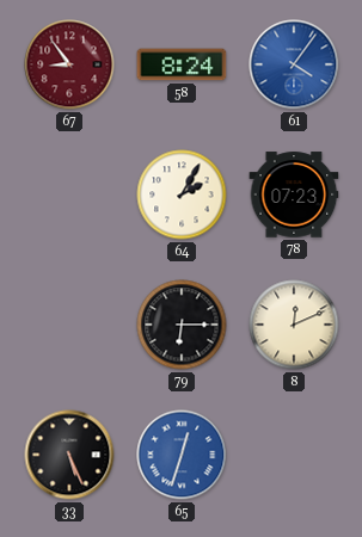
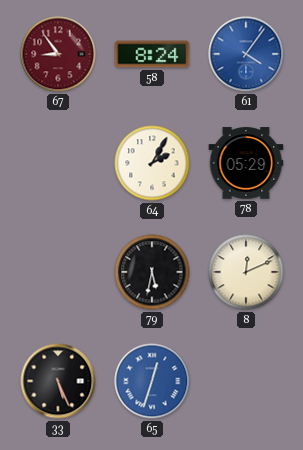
78: 07:23 -> 05:29
79: 6:15 -> 5:32
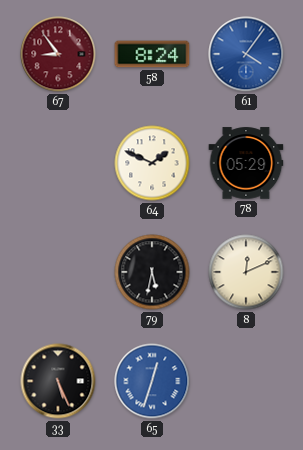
64: 2:05 -> 1:49
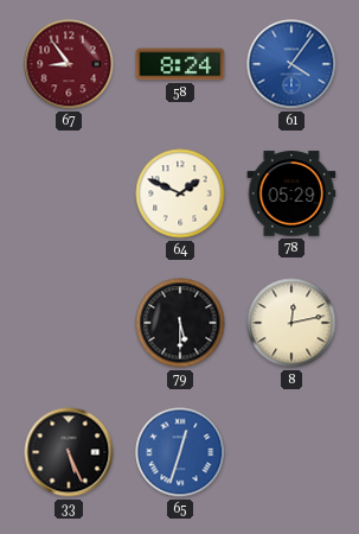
79: 5:32 -> 5:30
8: 12:11 -> 12:13
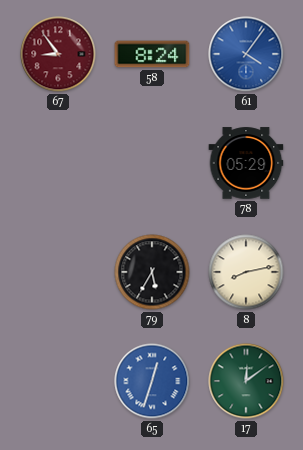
64: 1:49 -> none
79: 5:30 -> 5:35
8: 12:13 -> 8:13
33: 5:26 -> none
17: none -> 12:09
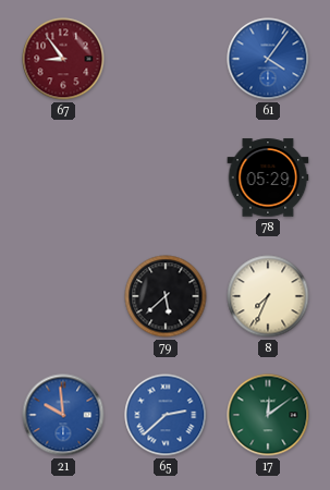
58: 8:24 -> none
79: 5:35 -> 5:38
8: 8:13 -> 7:34
21: none -> 9:59
65: 12:33 -> 2:38
